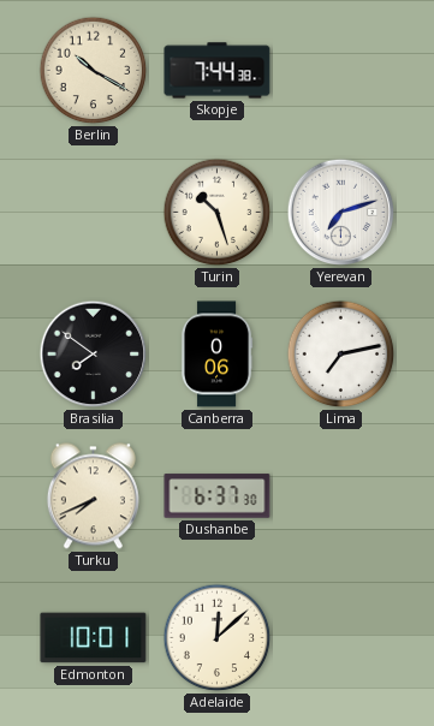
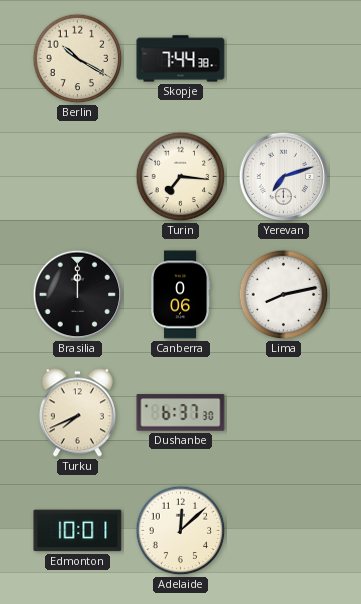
Turin: 10:27 -> 7:16
Brasilia: 7:51 -> 12:00
Lima: 7:13 -> 8:13
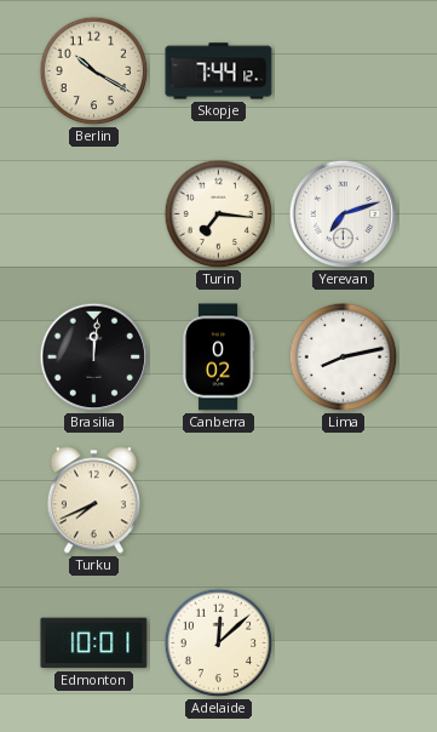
Skopje: 7:44:38 -> 7:44:12
Brasilia: 12:00 -> 12:01
Canberra: 0:06 -> 0:02
Dushanbe: 6:37 -> none
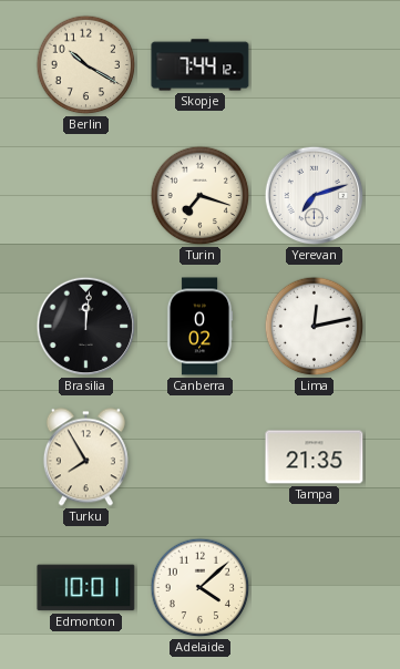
Turin: 7:16 -> 7:18
Lima: 8:13 -> 12:13
Turku: 7:41 -> 7:55
Tampa: none -> 21:35
Adelaide: 12:08 -> 4:08
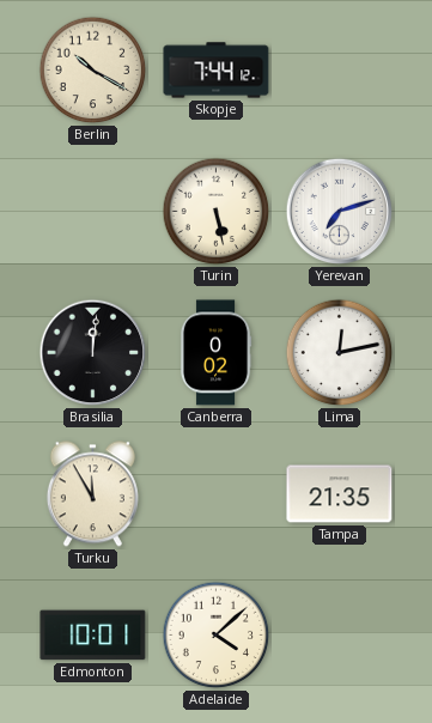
Turin: 7:18 -> 5:28
Turku: 7:55 -> 11:55
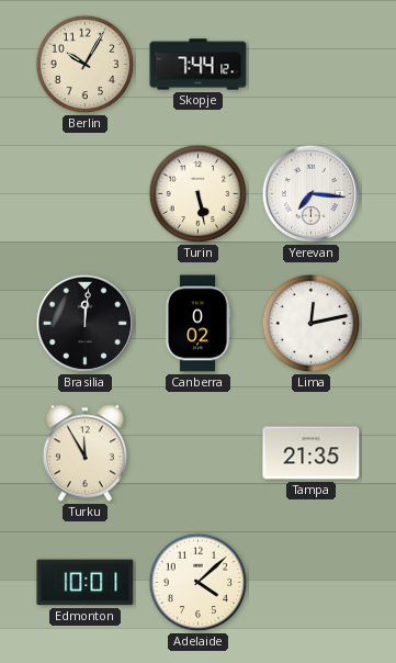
Berlin: 10:20 -> 10:05
Yerevan: 7:12 -> 7:16
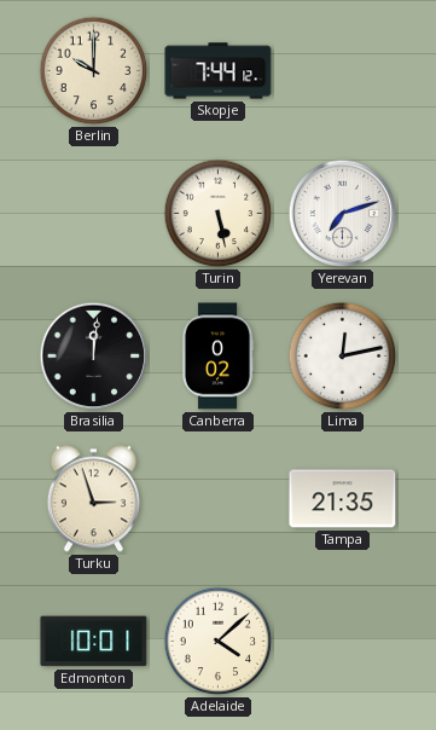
Berlin: 10:05 -> 10:00
Yerevan: 7:16 -> 7:12
Turku: 11:55 -> 2:57
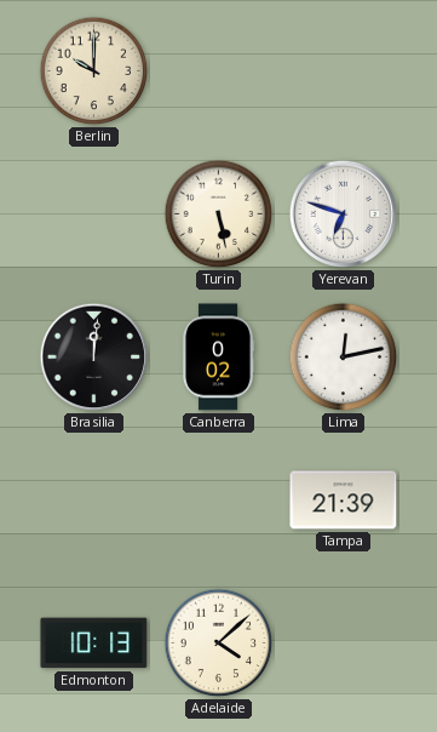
Skopje: 7:44 -> none
Yerevan: 7:12 -> 6:48
Turku: 2:57 -> none
Tampa: 21:35 -> 21:39
Edmonton: 10:01 -> 10:13
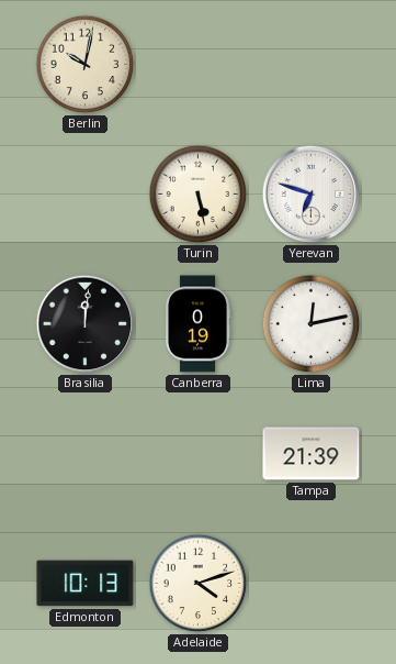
Berlin: 10:00 -> 10:02
Canberra: 0:02 -> 0:19
Adelaide: 4:08 -> 4:12
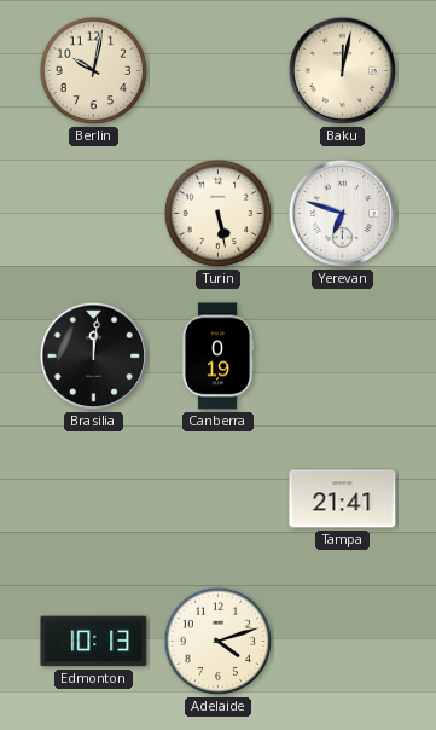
Baku: none -> 12:02
Lima: 12:13 -> none
Tampa: 21:39 -> 21:41
